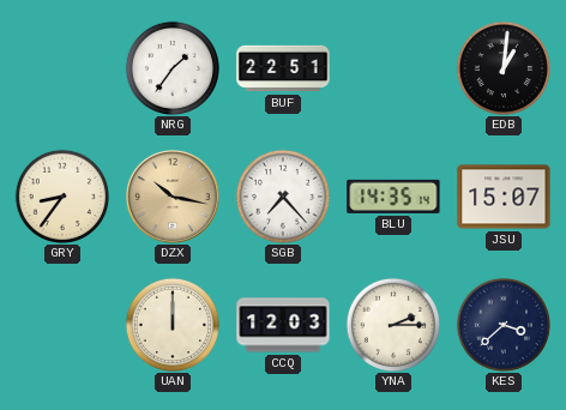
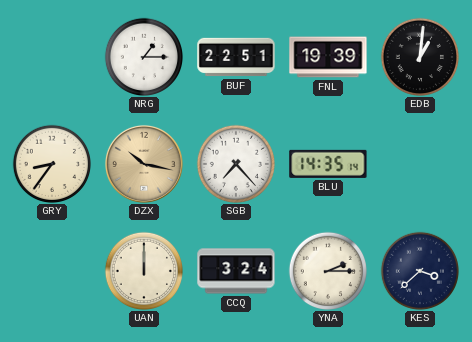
NRG: 1:36 -> 1:15
FNL: none -> 19:39
JSU: 15:07 -> none
CCQ: 12:03 -> 3:24
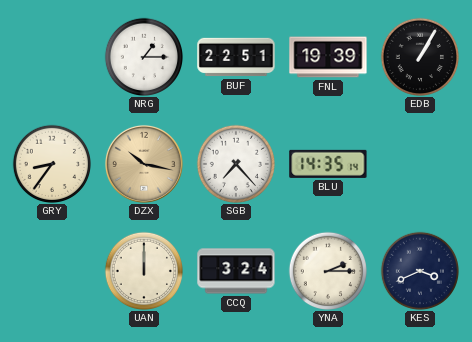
EDB: 1:01 -> 1:05
KES: 3:38 -> 3:41
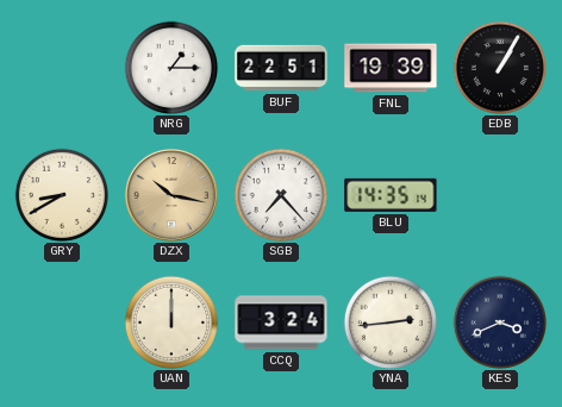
GRY: 8:36 -> 8:40
YNA: 2:15 -> 2:44
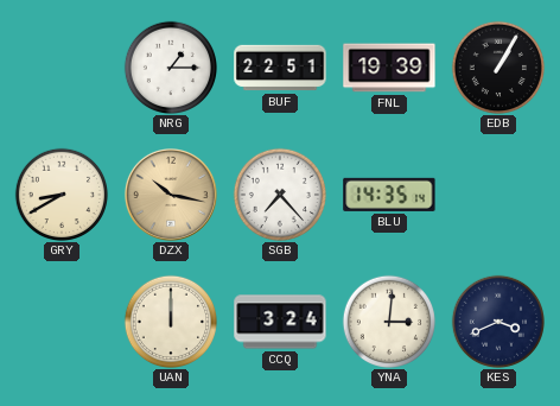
YNA: 2:44 -> 3:01
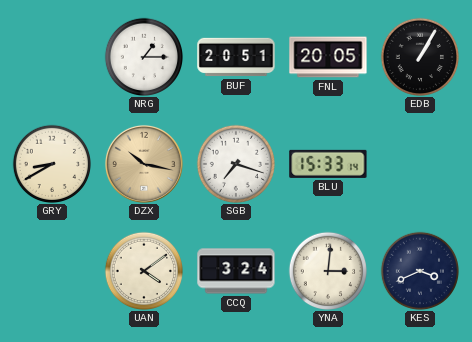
BUF: 22:51 -> 20:51
FNL: 19:39 -> 20:05
SGB: 7:23 -> 7:18
BLU: 14:35 -> 15:33
UAN: 12:00 -> 4:09
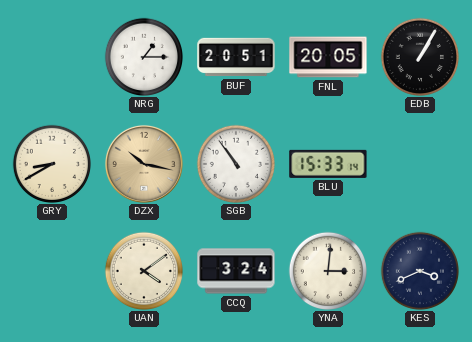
SGB: 7:18 -> 10:54
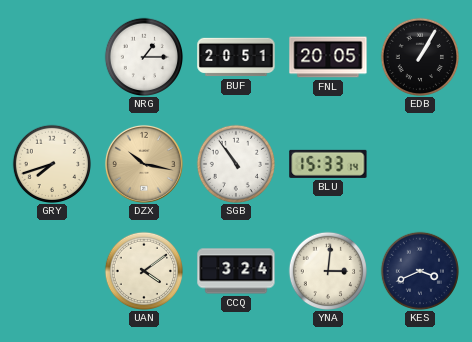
GRY: 8:40 -> 7:42
